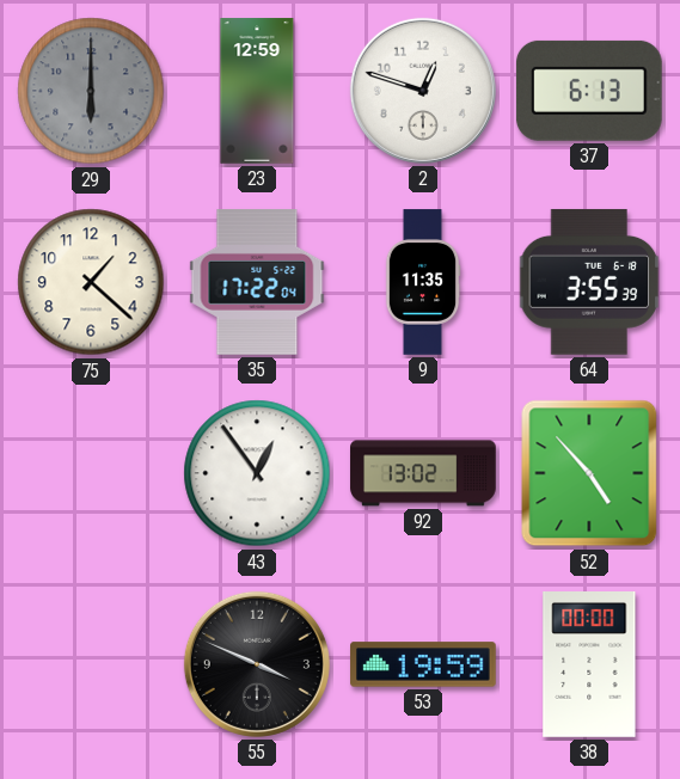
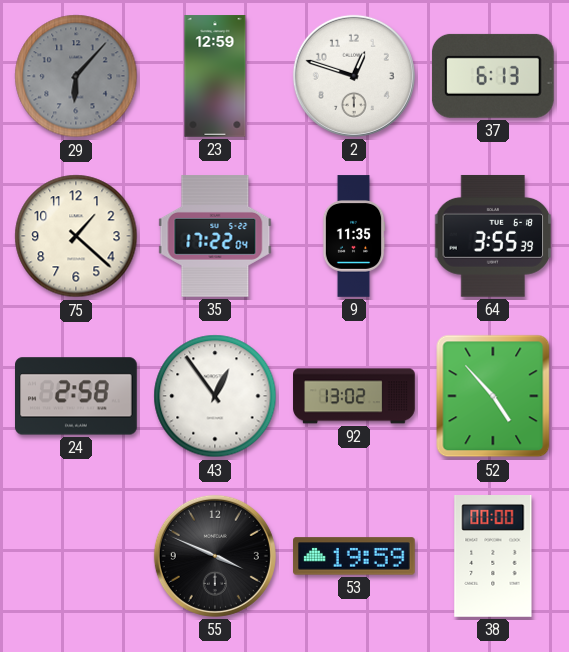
29: 6:00 -> 6:07
24: none -> 2:58
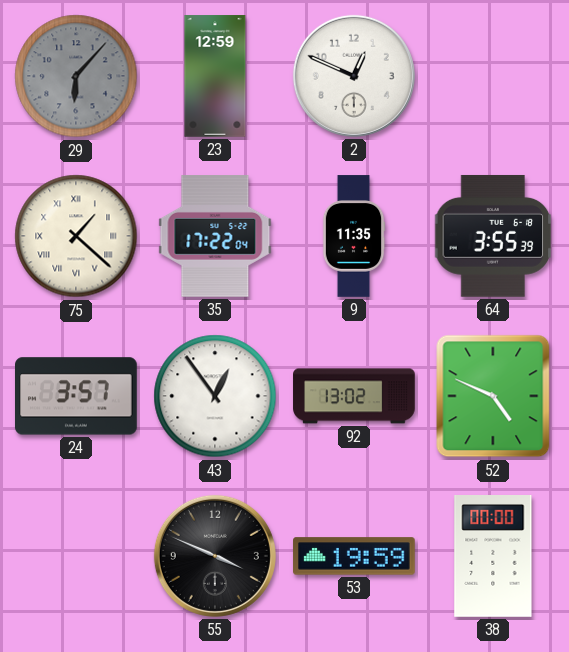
2: 12:48 -> 12:49
37: 6:13 -> none
75 numerals: Arabic -> Roman
24: 2:58 -> 3:57
52: 4:53 -> 4:49
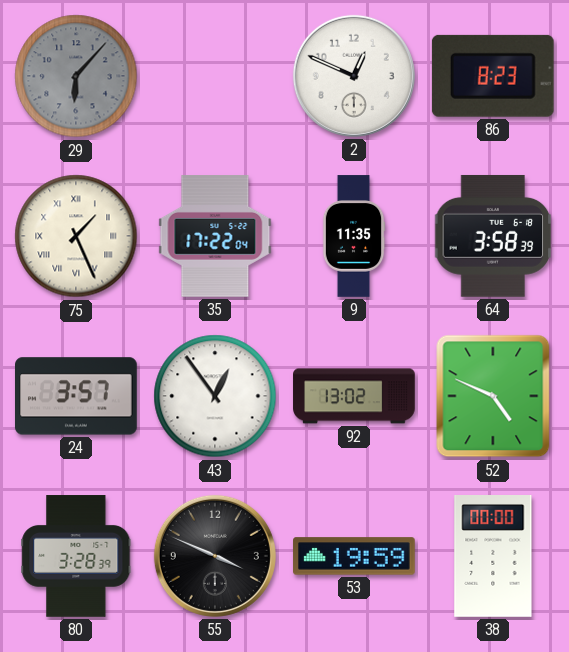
23: 12:59 -> none
86: none -> 8:23
75: 1:22 -> 1:26
64: 3:55 -> 3:58
80: none -> 3:28
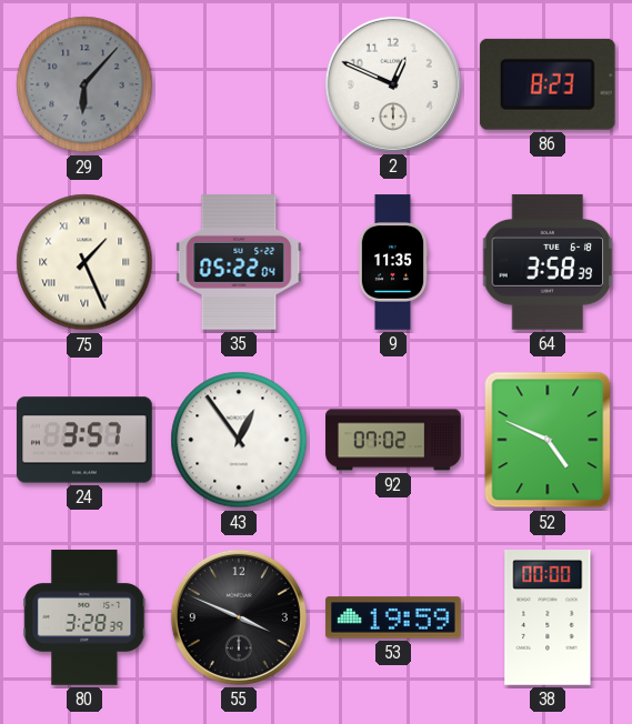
35: 17:22 -> 05:22
92: 13:02 -> 07:02
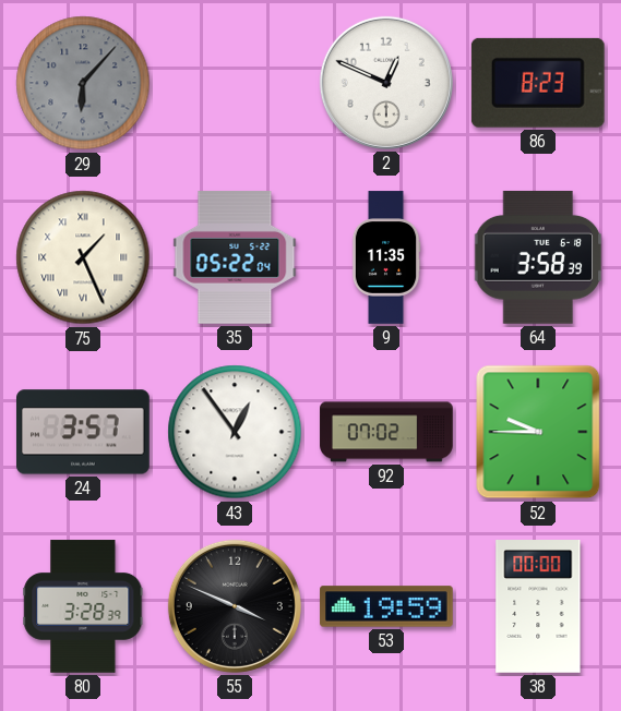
52: 4:49 -> 9:45
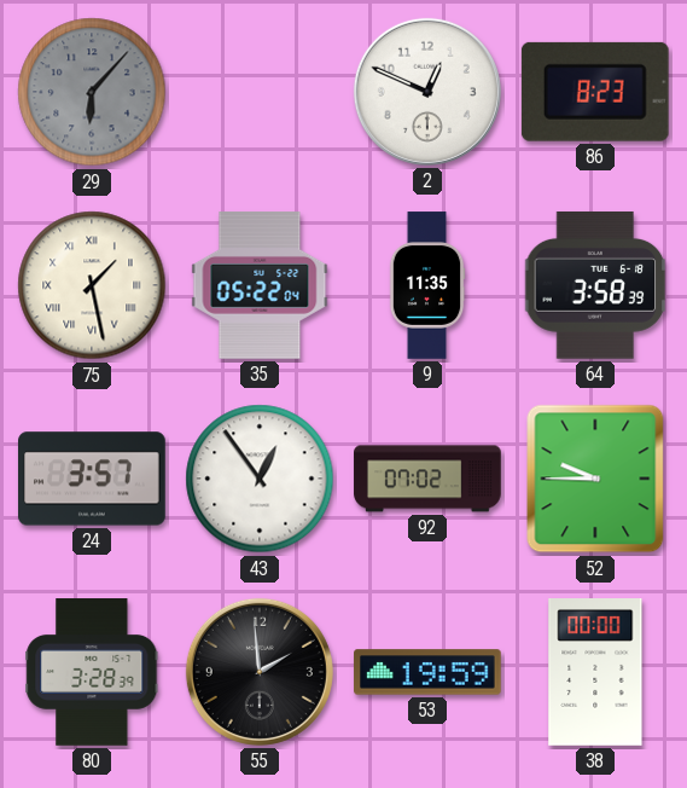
75: 1:26 -> 1:28
55: 3:49 -> 1:59
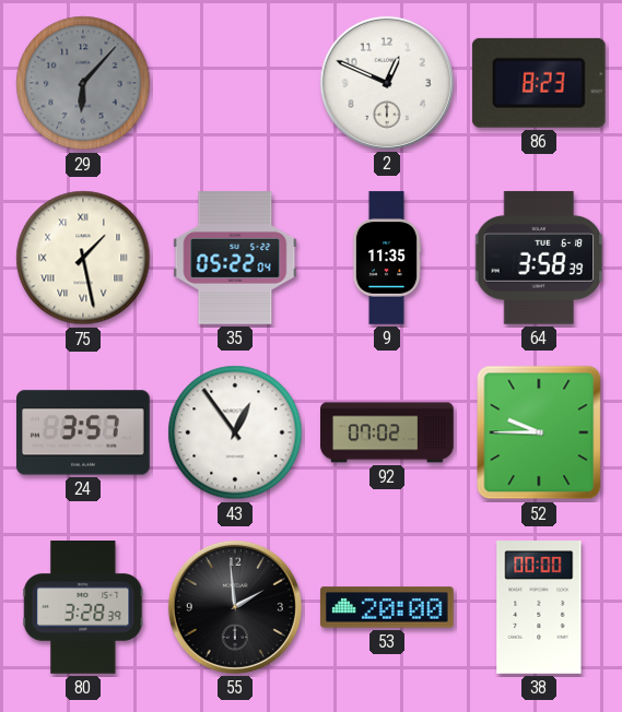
53: 19:59 -> 20:00
